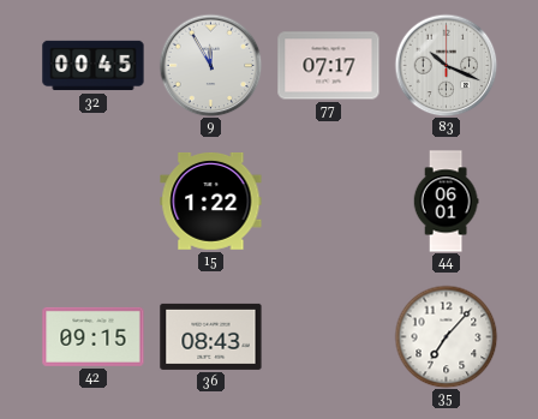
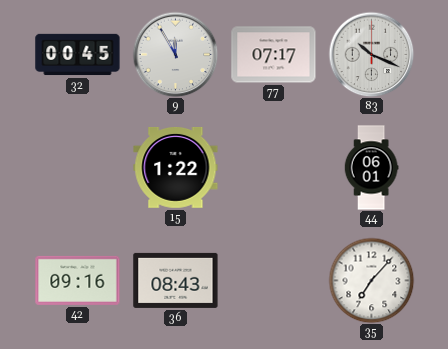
42: 09:15 -> 09:16
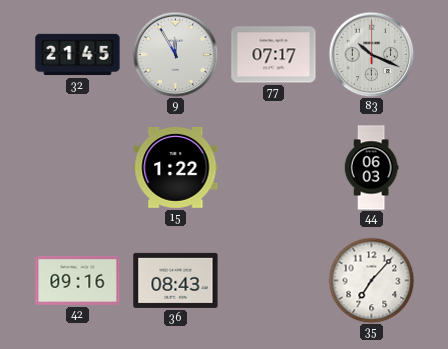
32: 00:45 -> 21:45
44: 06:01 -> 06:03
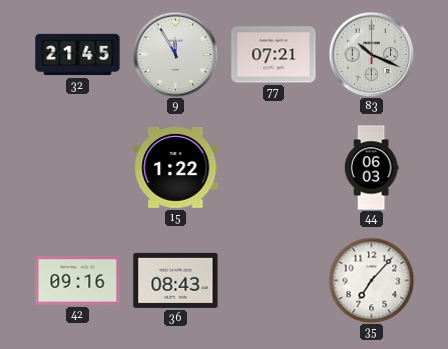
77: 07:17 -> 07:21
